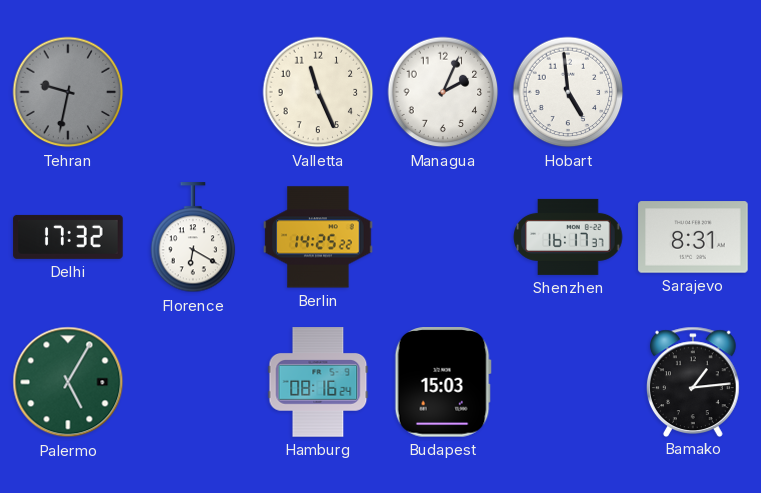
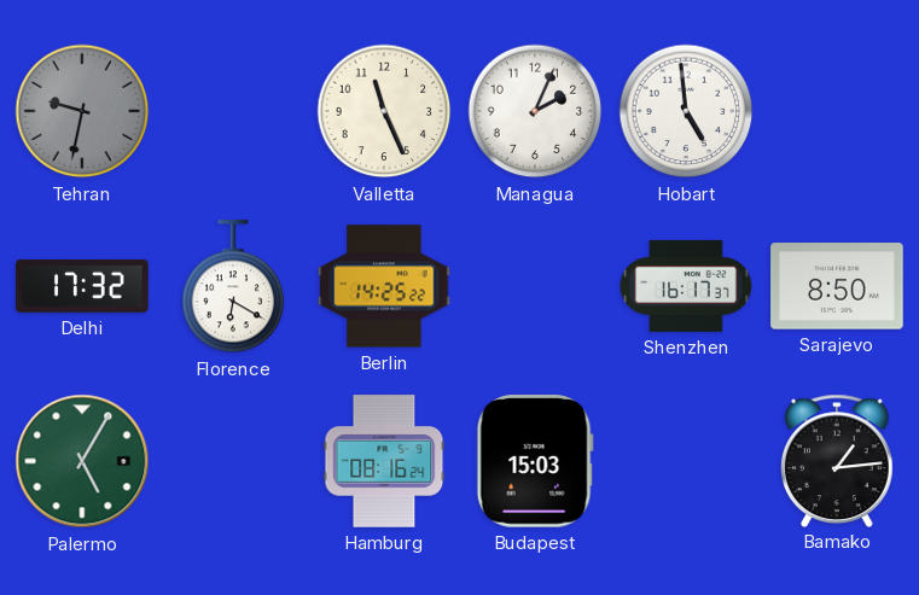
Sarajevo: 8:31 -> 8:50
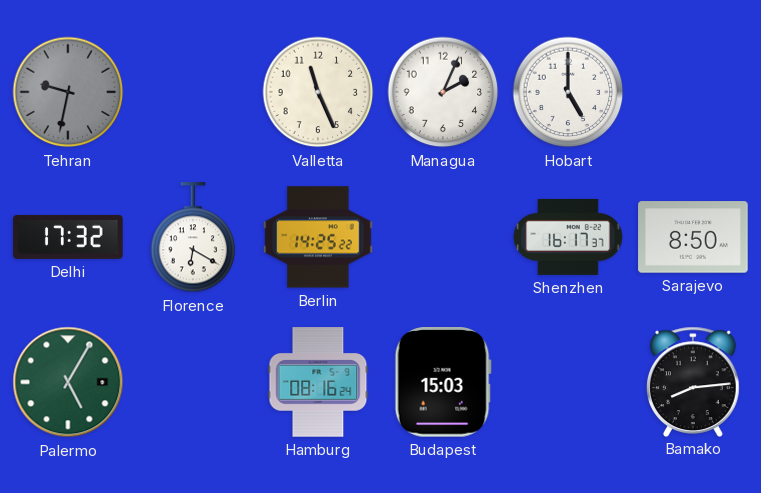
Hobart: 4:59 -> 5:00
Bamako: 1:14 -> 8:14
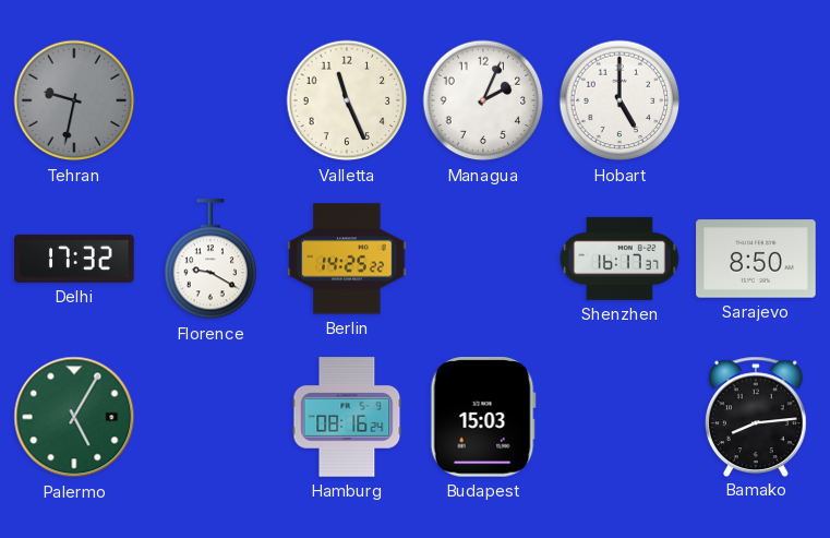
Florence: 6:20 -> 9:20
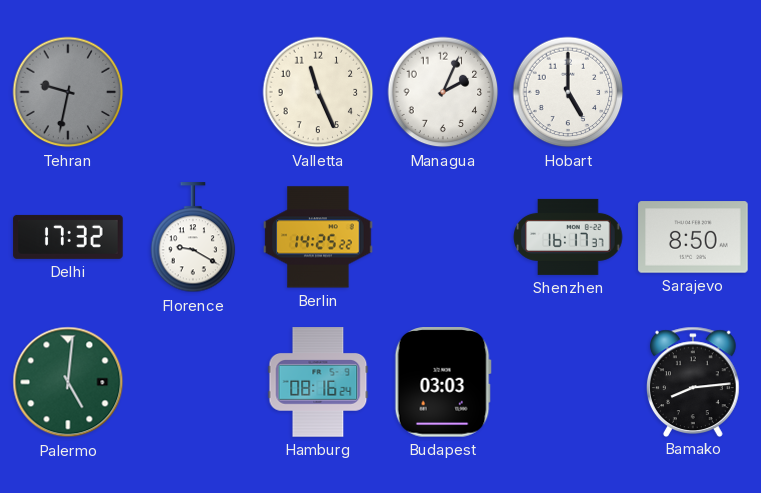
Palermo: 5:05 -> 5:01
Budapest: 15:03 -> 03:03
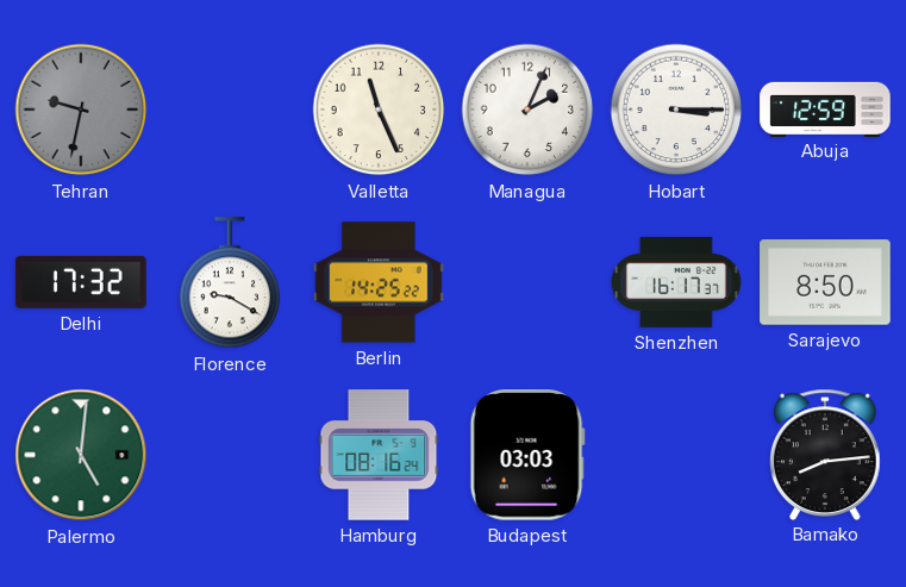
Hobart: 5:00 -> 3:15
Abuja: none -> 12:59
